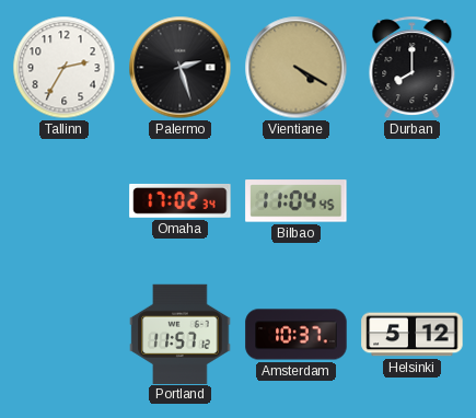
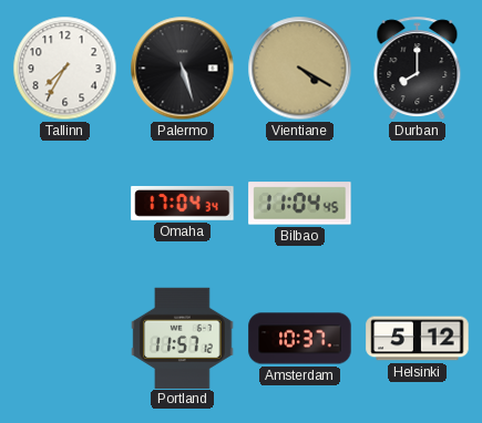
Tallinn: 2:35 -> 7:35
Palermo: 2:27 -> 5:27
Omaha: 17:02 -> 17:04
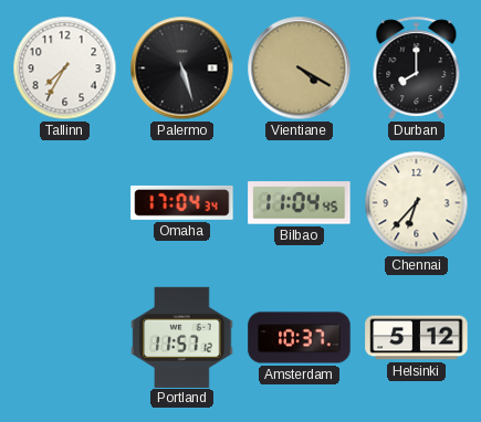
Chennai: none -> 6:37
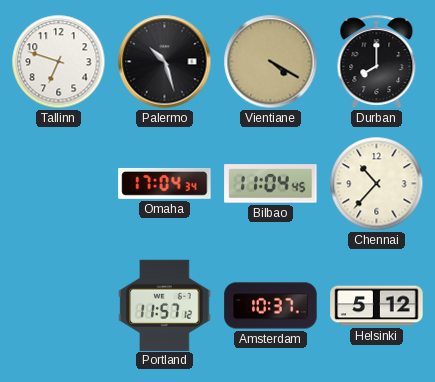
Tallinn: 7:35 -> 6:48
Palermo: 5:27 -> 10:27
Chennai: 6:37 -> 10:37
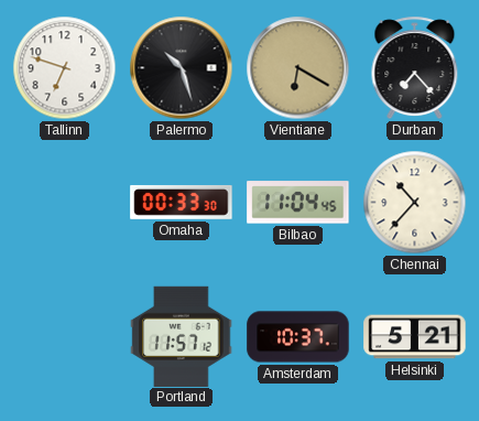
Vientiane: 4:20 -> 6:20
Durban: 8:00 -> 7:23
Omaha: 17:04 -> 00:33
Helsinki: 5:12 -> 5:21
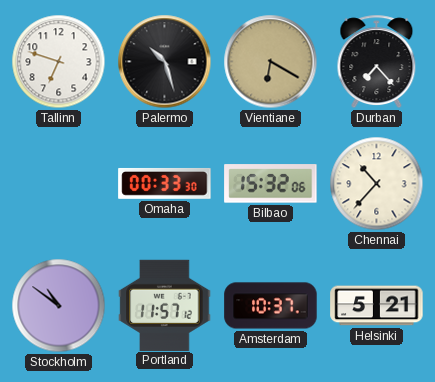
Bilbao: 11:04 -> 15:32
Stockholm: none -> 10:51
